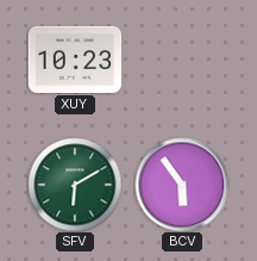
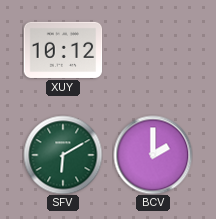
XUY: 10:23 -> 10:12
BCV: 5:54 -> 2:00
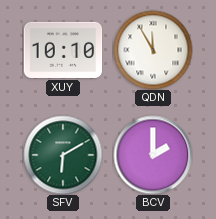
XUY: 10:12 -> 10:10
QDN: none -> 11:55
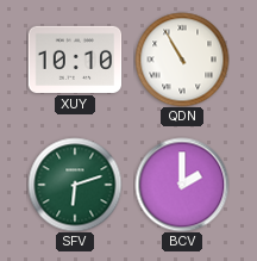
QDN: 11:55 -> 10:55
SFV: 6:10 -> 6:12
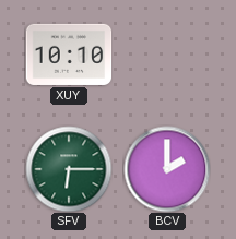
QDN: 10:55 -> none
SFV: 6:12 -> 6:15
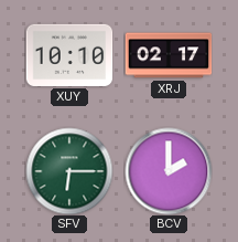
XRJ: none -> 02:17
